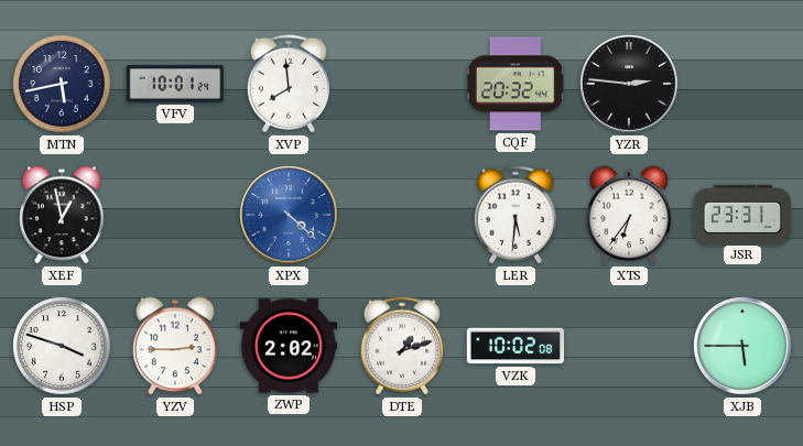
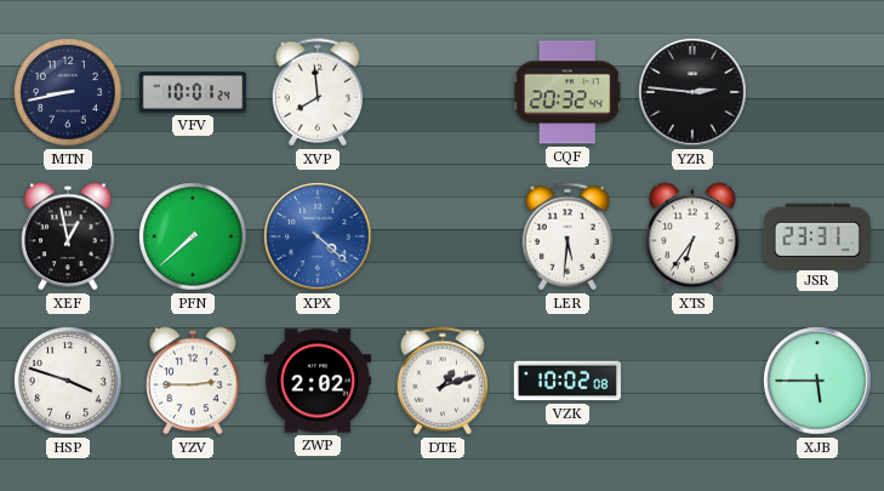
MTN: 5:43 -> 8:43
PFN: none -> 7:38
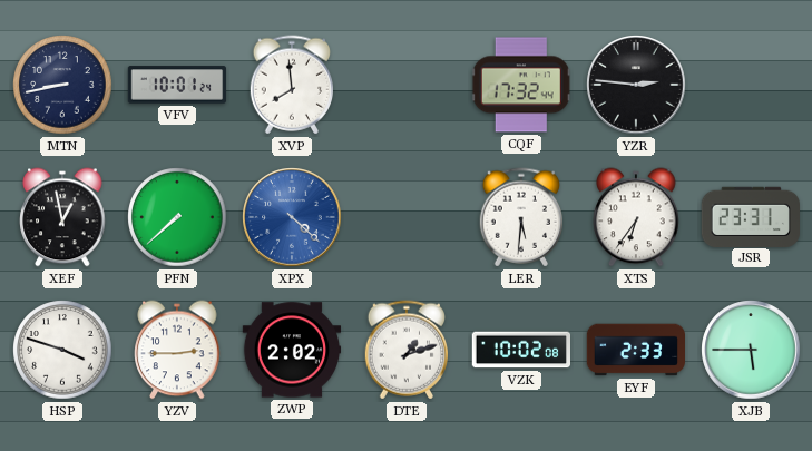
CQF: 20:32 -> 17:32
EYF: none -> 2:33
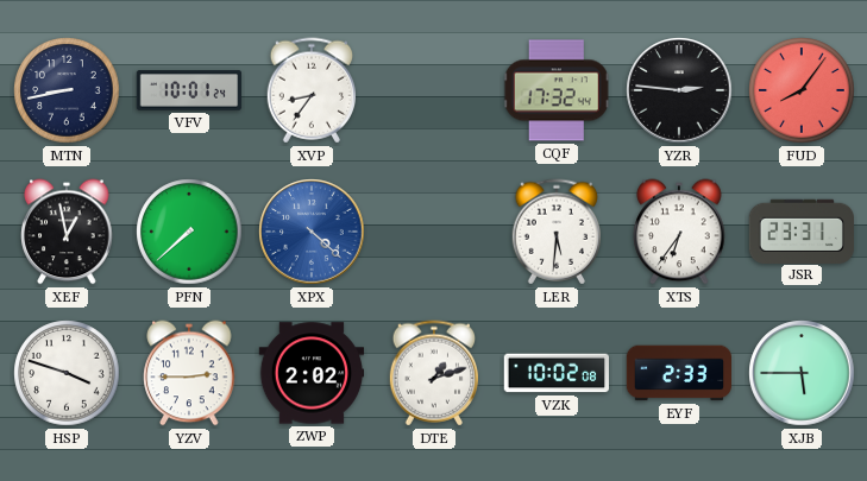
XVP: 7:59 -> 8:36
FUD: none -> 8:06
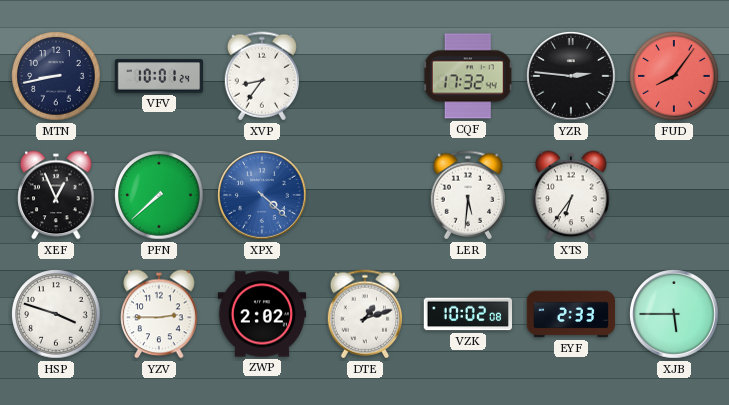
XEF: 12:58 -> 12:56
JSR: 23:31 -> none
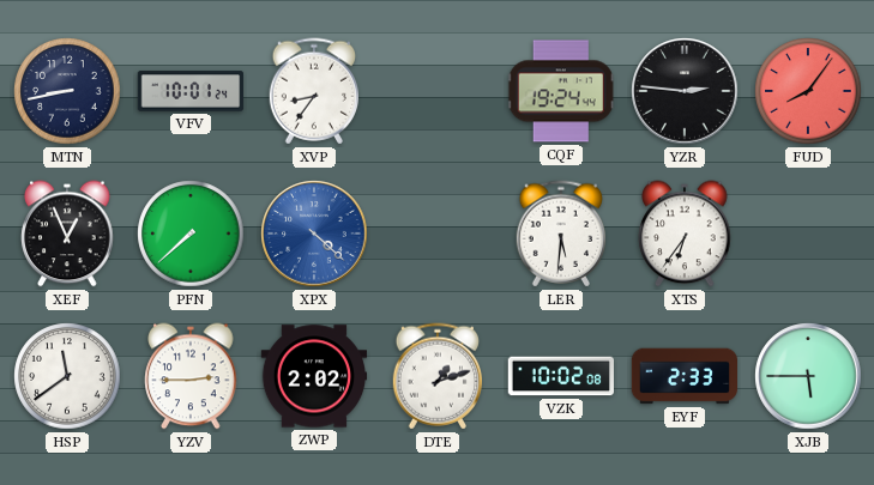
CQF: 17:32 -> 19:24
HSP: 3:48 -> 11:39
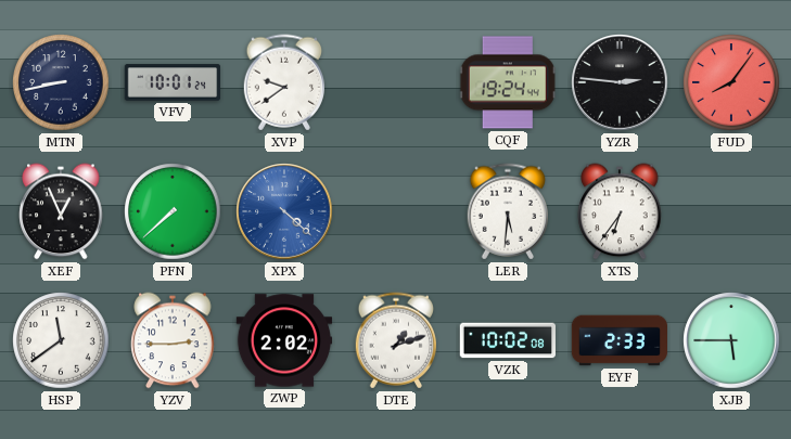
XVP: 8:36 -> 9:39
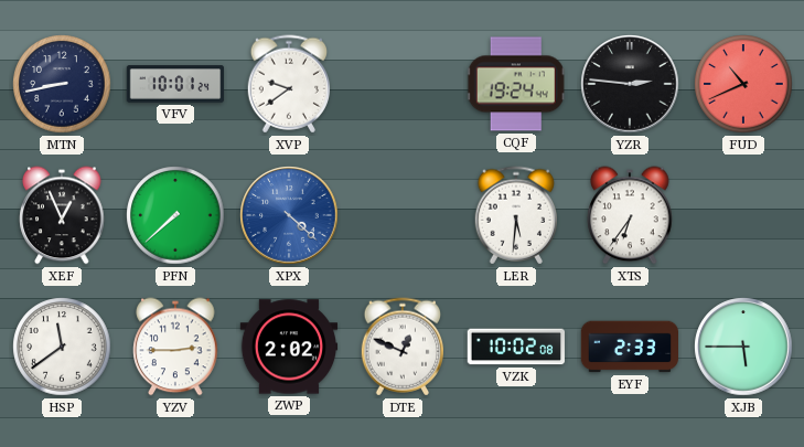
FUD: 8:06 -> 10:41
DTE: 1:12 -> 12:49
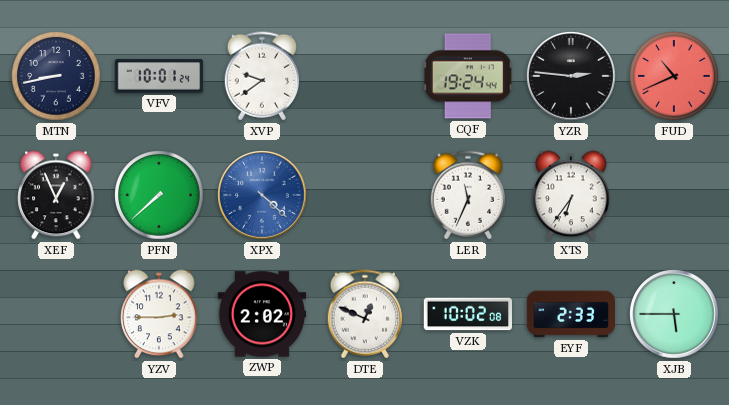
LER: 5:31 -> 11:34
HSP: 11:39 -> none
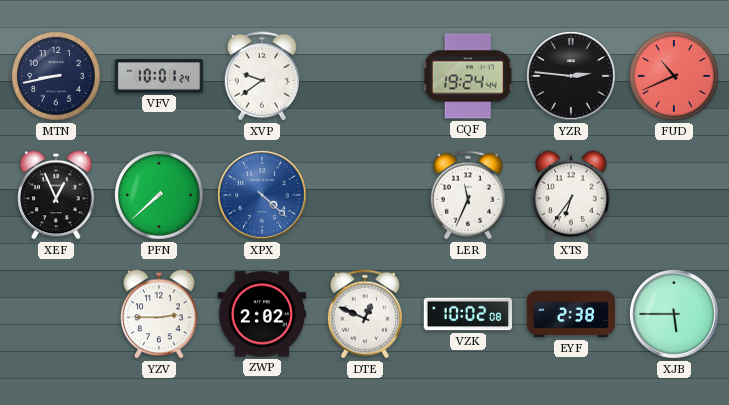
EYF: 2:33 -> 2:38
